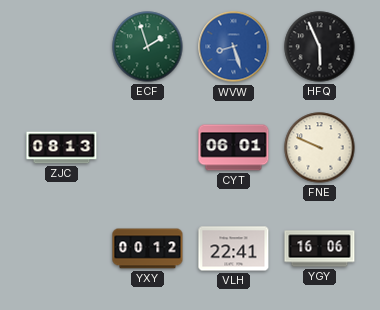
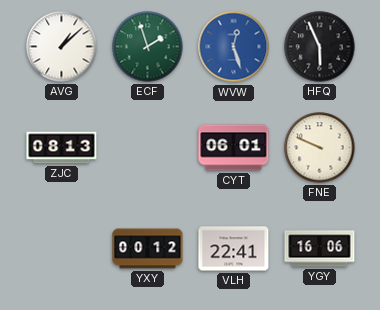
AVG: none -> 1:08
WVW: 8:27 -> 12:27
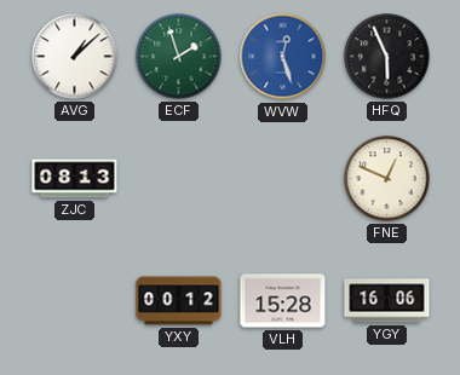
CYT: 06:01 -> none
FNE: 9:49 -> 12:49
VLH: 22:41 -> 15:28
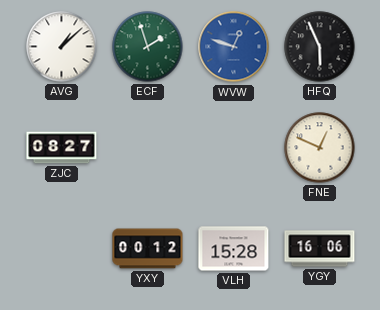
WVW: 12:27 -> 12:48
ZJC: 08:13 -> 08:27
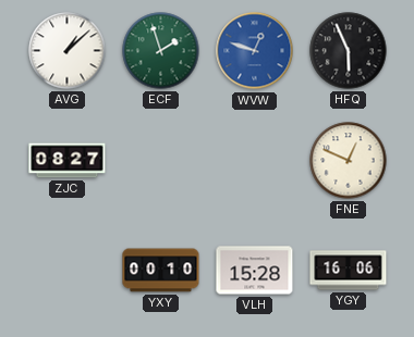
YXY: 00:12 -> 00:10
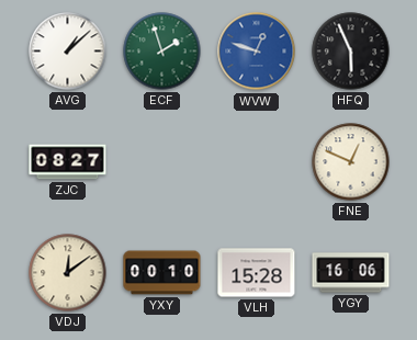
VDJ: none -> 12:09
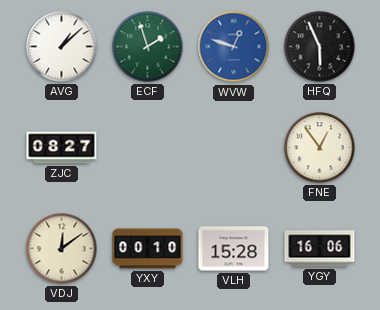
FNE: 12:49 -> 12:54
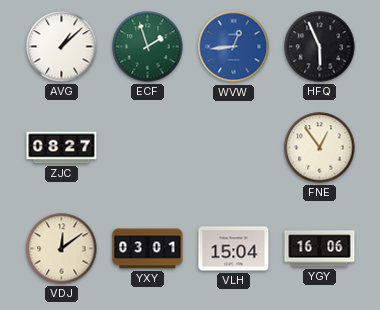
WVW: 12:48 -> 12:44
YXY: 00:10 -> 03:01
VLH: 15:28 -> 15:04
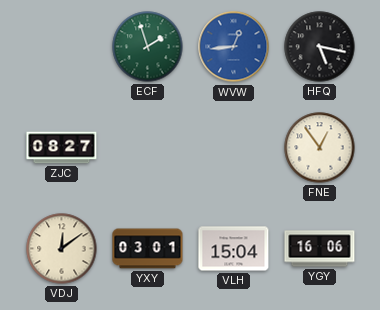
AVG: 1:08 -> none
HFQ: 5:56 -> 5:17
